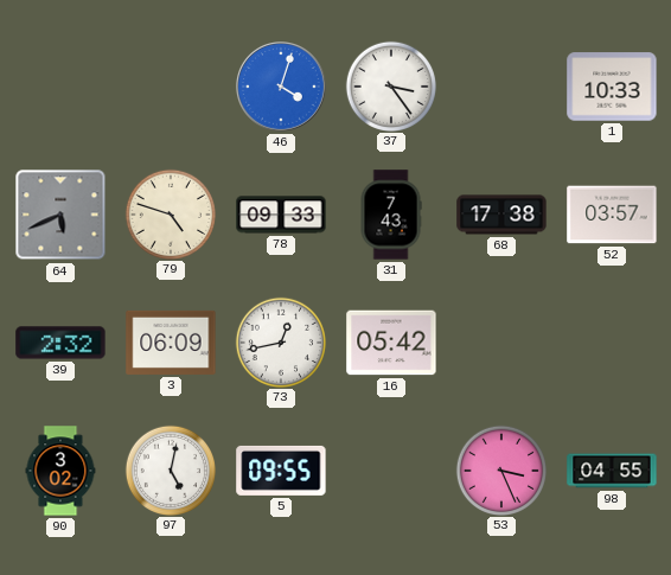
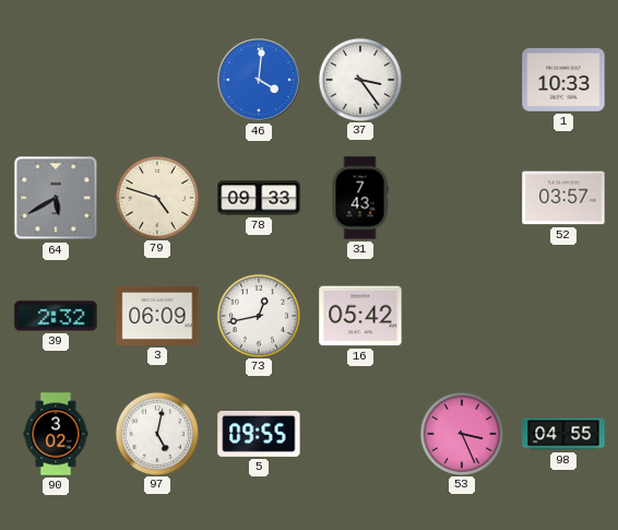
46: 4:03 -> 4:01
64: 5:41 -> 5:40
68: 17:38 -> none
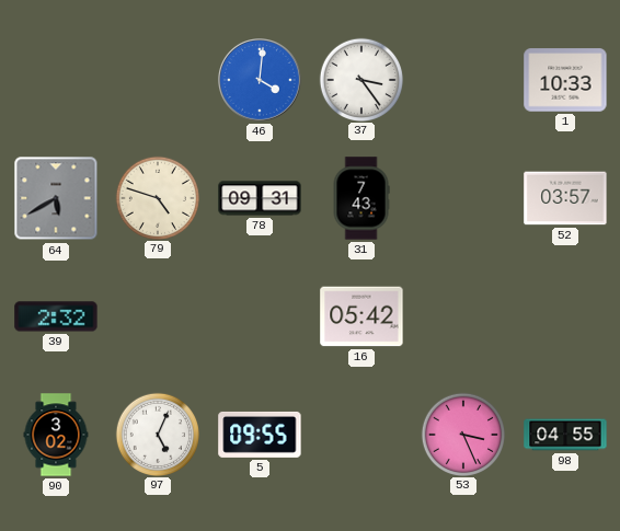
78: 09:33 -> 09:31
3: 06:09 -> none
73: 12:43 -> none
97: 5:02 -> 5:04
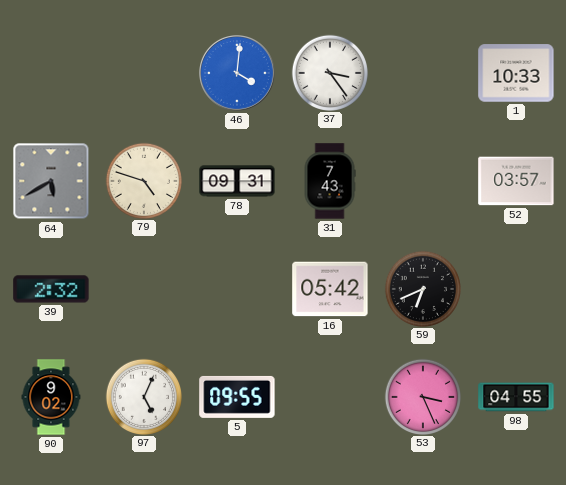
59: none -> 6:41
90: 3:02 -> 9:02
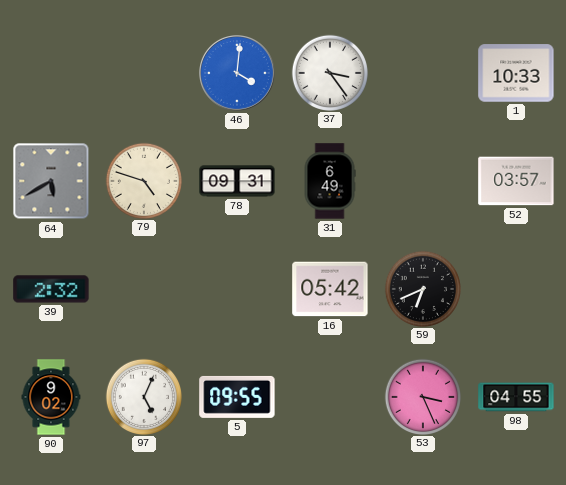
31: 7:43 -> 6:49
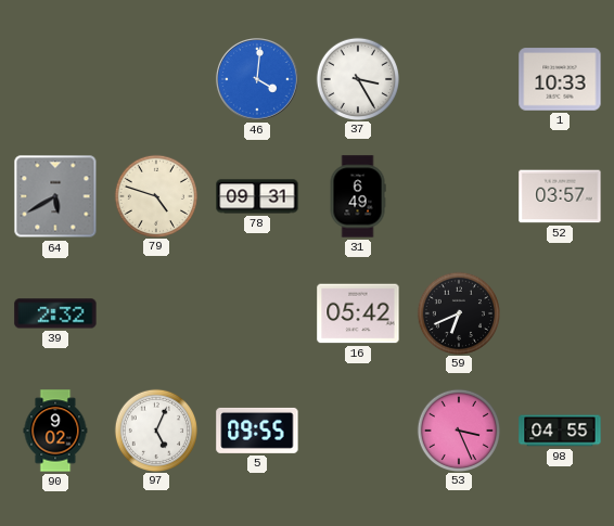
37: 3:24 -> 3:25
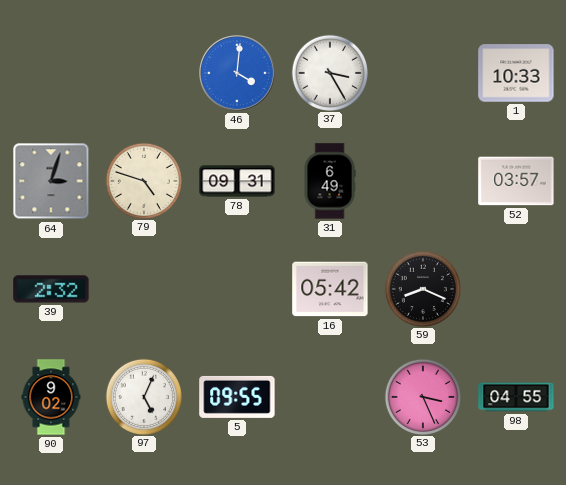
64: 5:40 -> 3:03
59: 6:41 -> 8:19
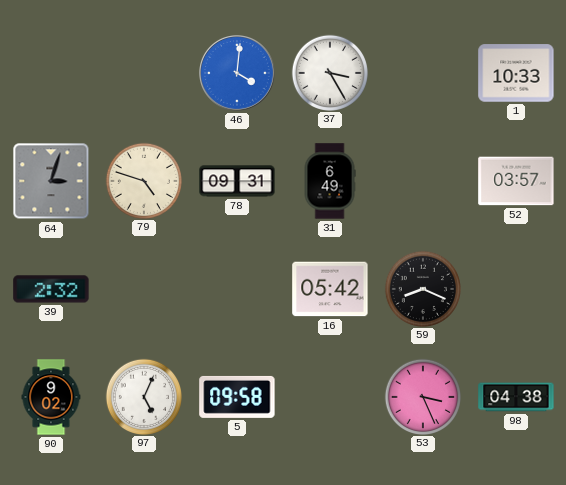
5: 09:55 -> 09:58
98: 04:55 -> 04:38
